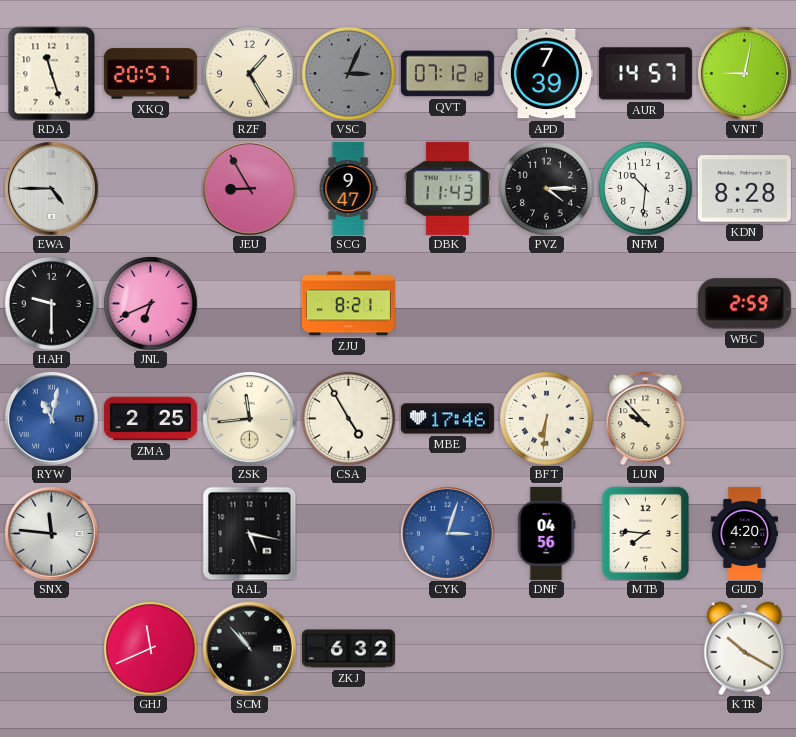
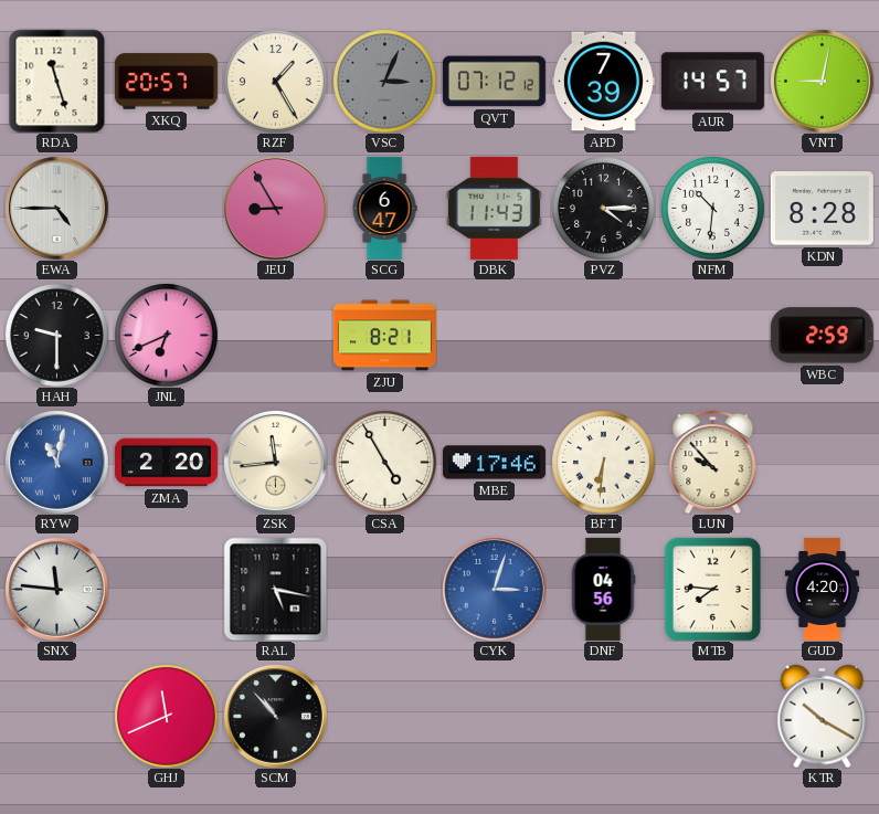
SCG: 9:47 -> 6:47
ZMA: 2:25 -> 2:20
ZKJ: 6:32 -> none
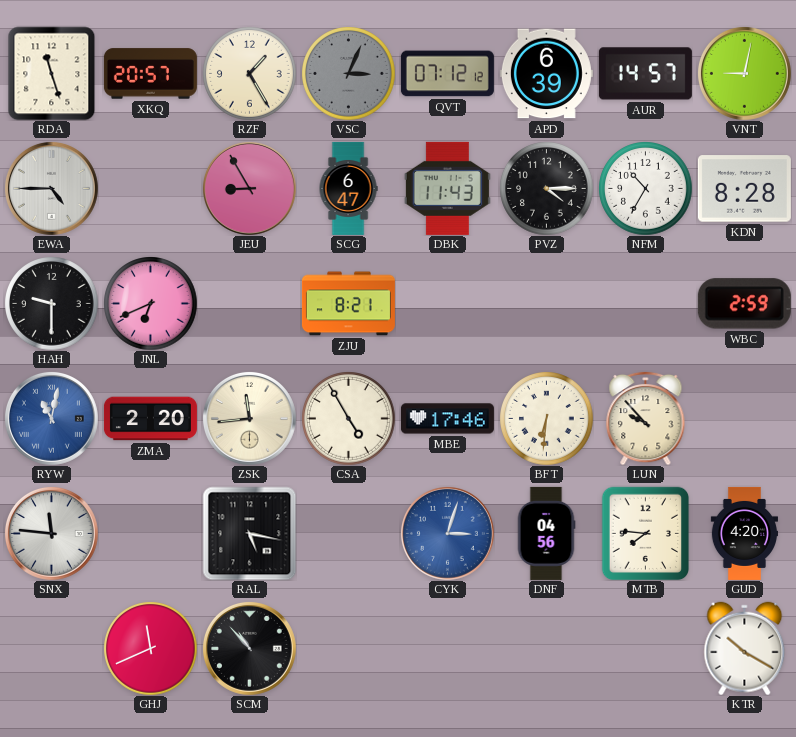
APD: 7:39 -> 6:39
NFM: 10:31 -> 10:35
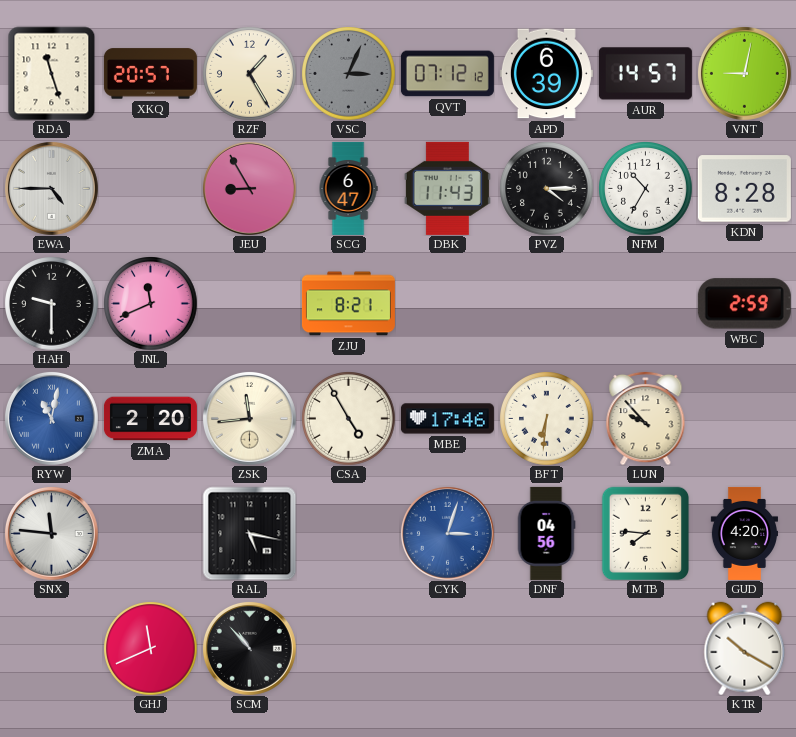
JNL: 6:41 -> 11:41
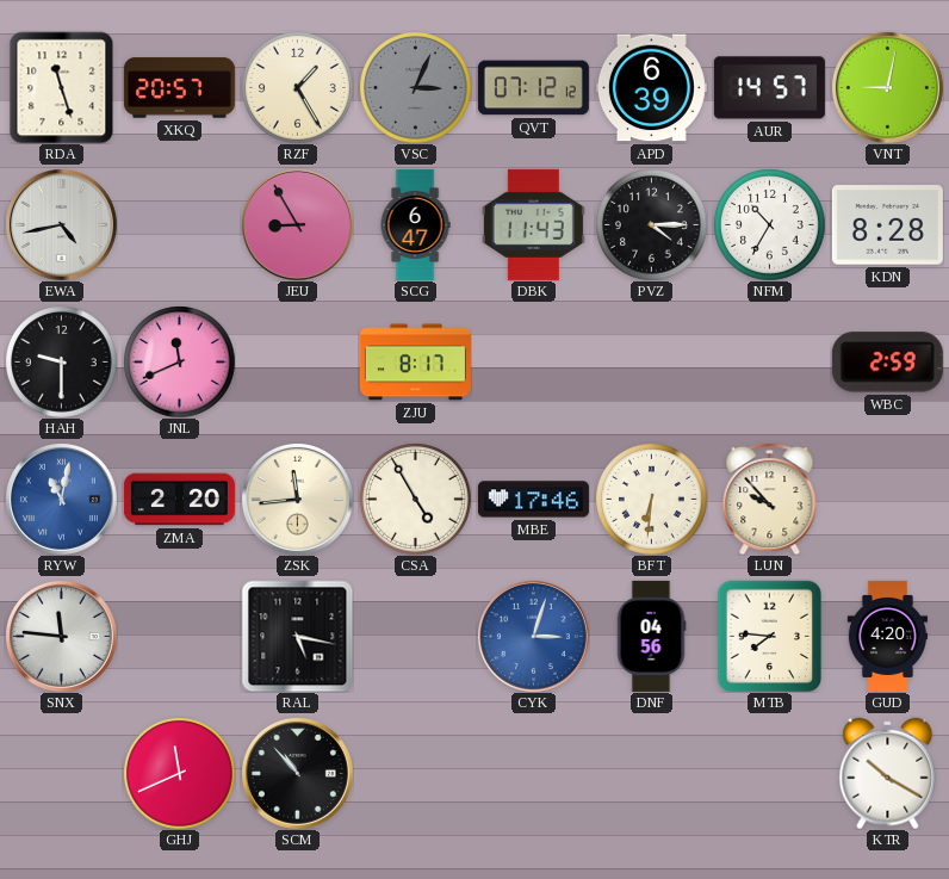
EWA: 4:45 -> 4:43
ZJU: 8:21 -> 8:17
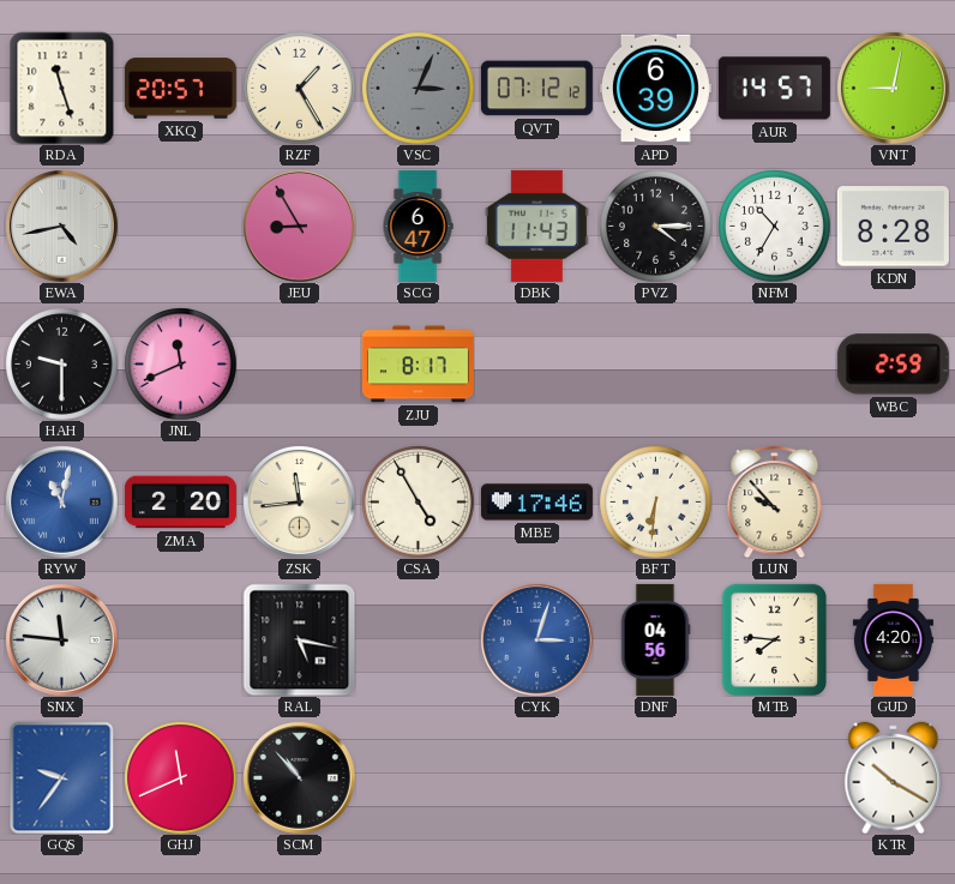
GQS: none -> 9:36
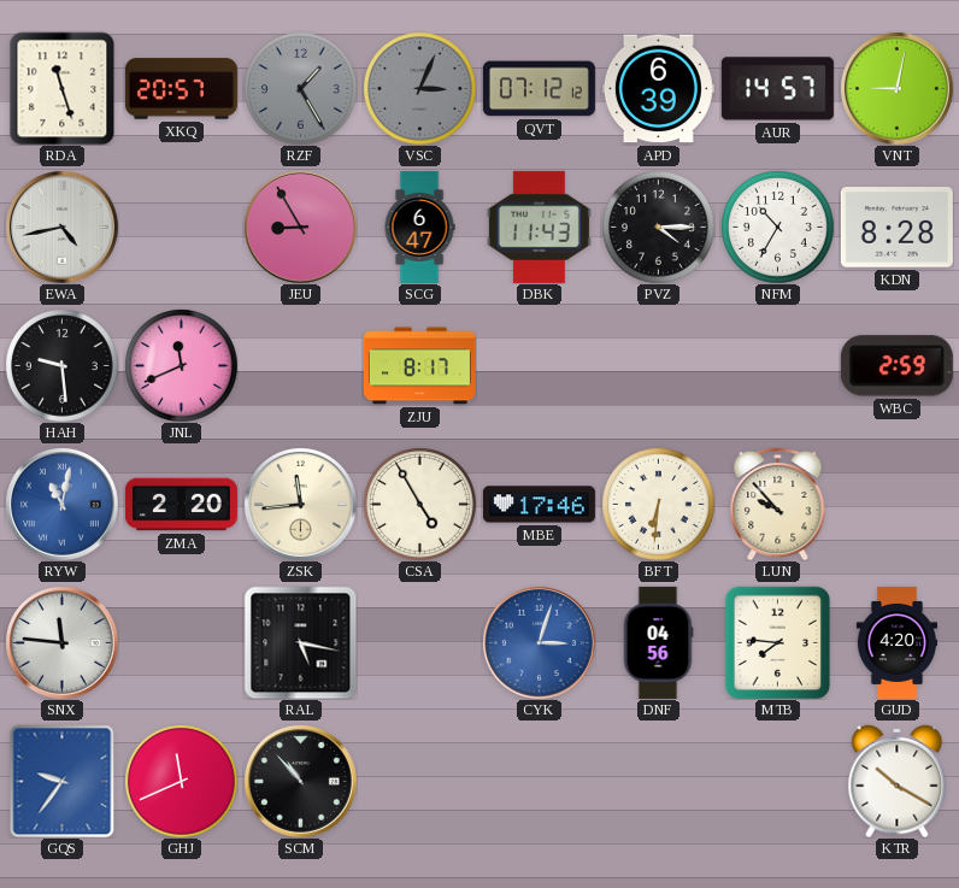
RZF dial: cream -> grey
HAH: 9:30 -> 9:29
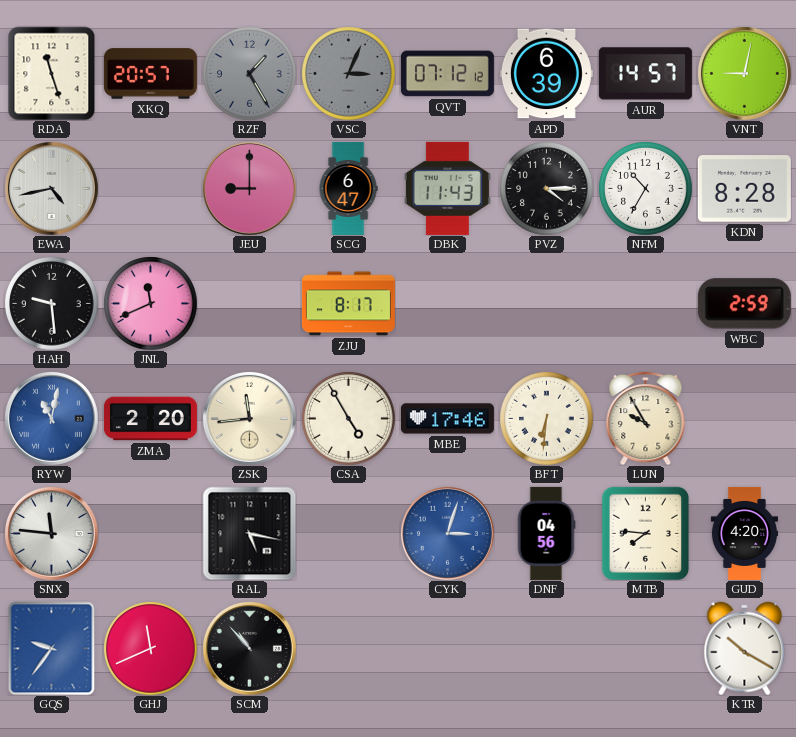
JEU: 8:55 -> 9:00
LUN: 9:53 -> 9:55
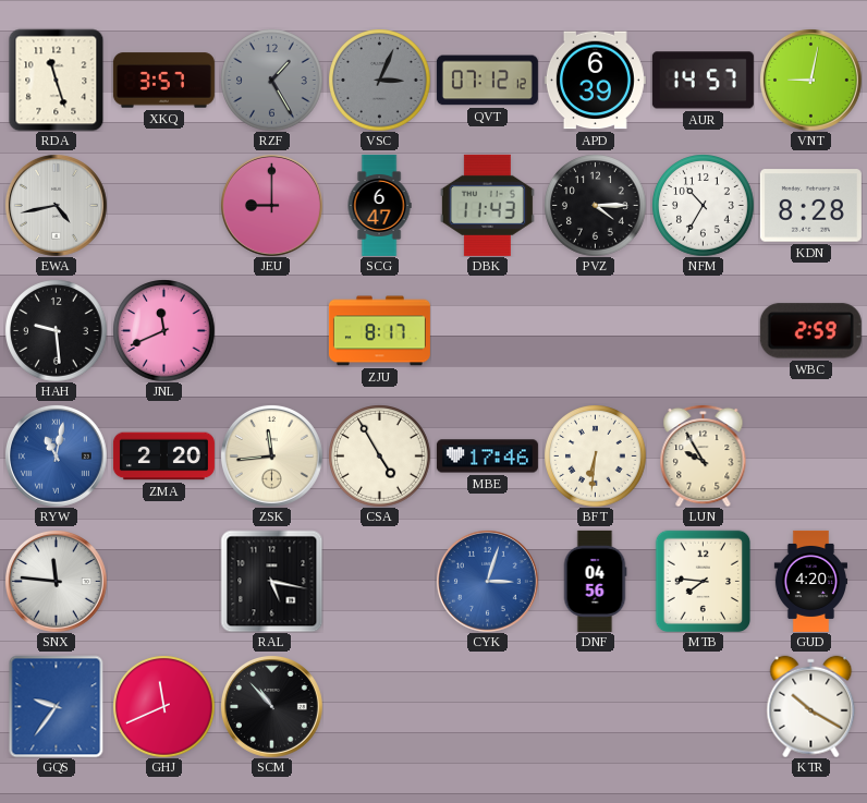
XKQ: 20:57 -> 3:57
